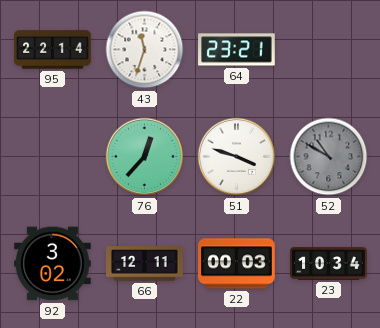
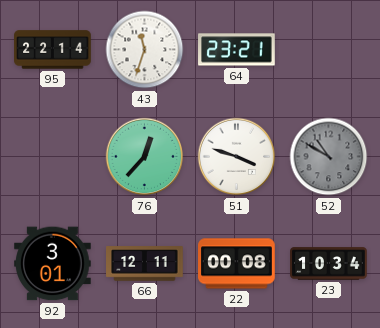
92: 3:02 -> 3:01
22: 00:03 -> 00:08
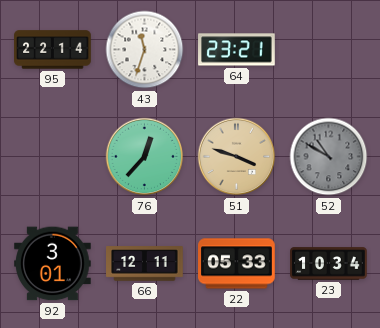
51 dial: white -> champagne
22: 00:08 -> 05:33
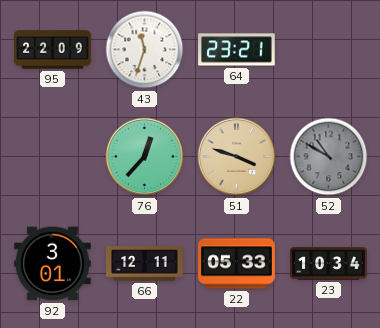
95: 22:14 -> 22:09
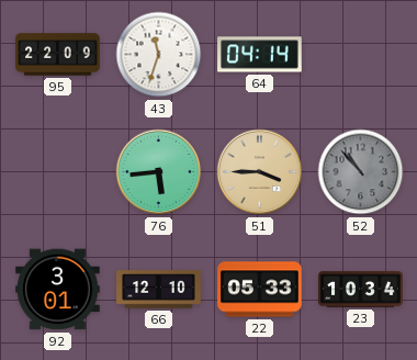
64: 23:21 -> 04:14
76: 12:37 -> 5:44
51: 3:48 -> 3:45
52: 10:50 -> 10:53
66: 12:11 -> 12:10
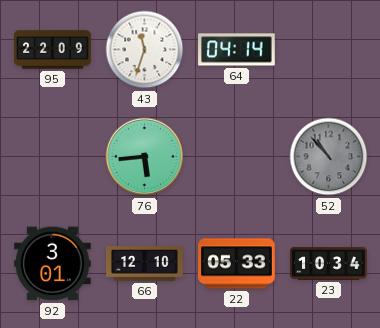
51: 3:45 -> none
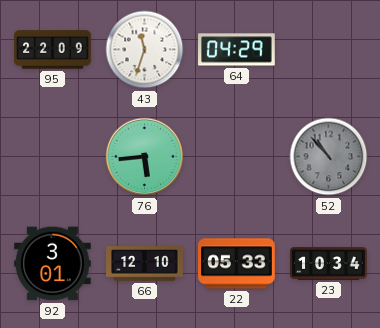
64: 04:14 -> 04:29
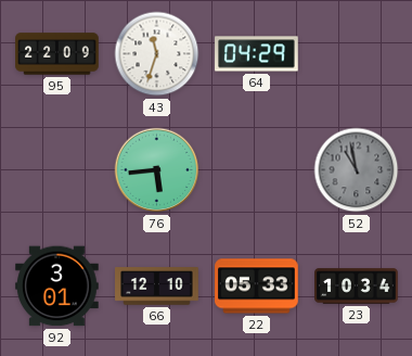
52: 10:53 -> 10:58
